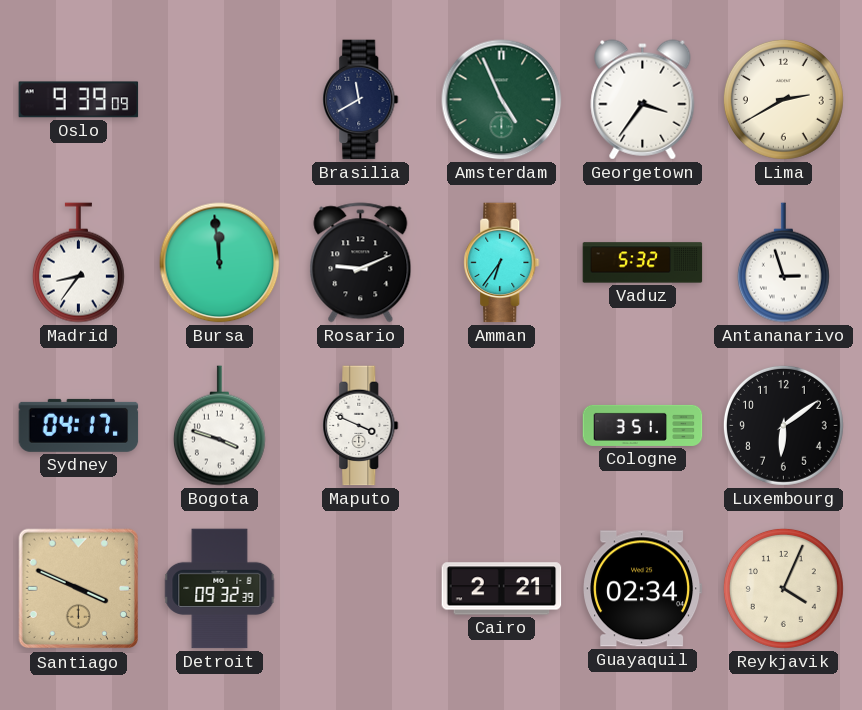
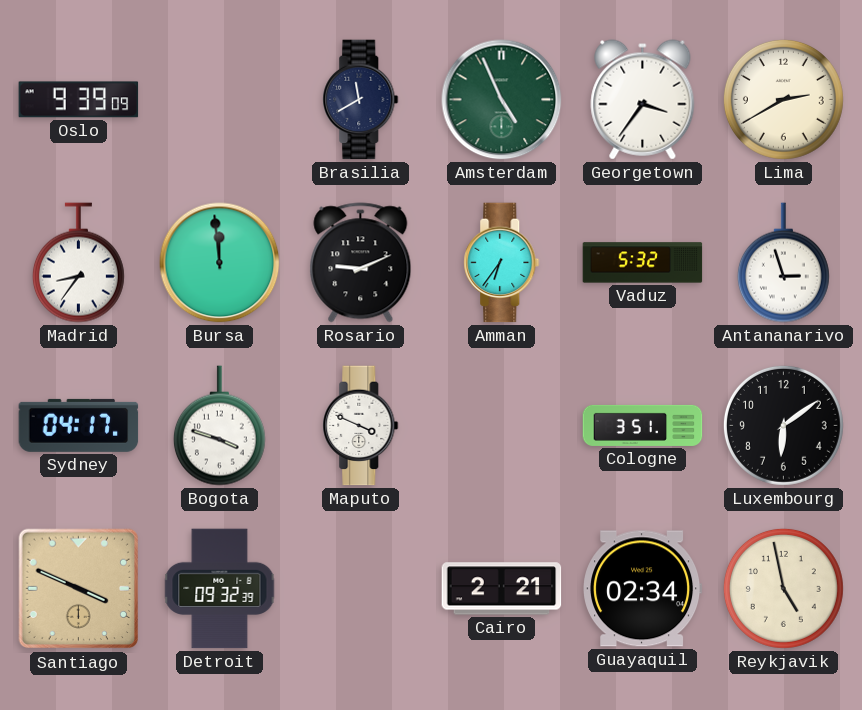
Reykjavik: 4:04 -> 4:58
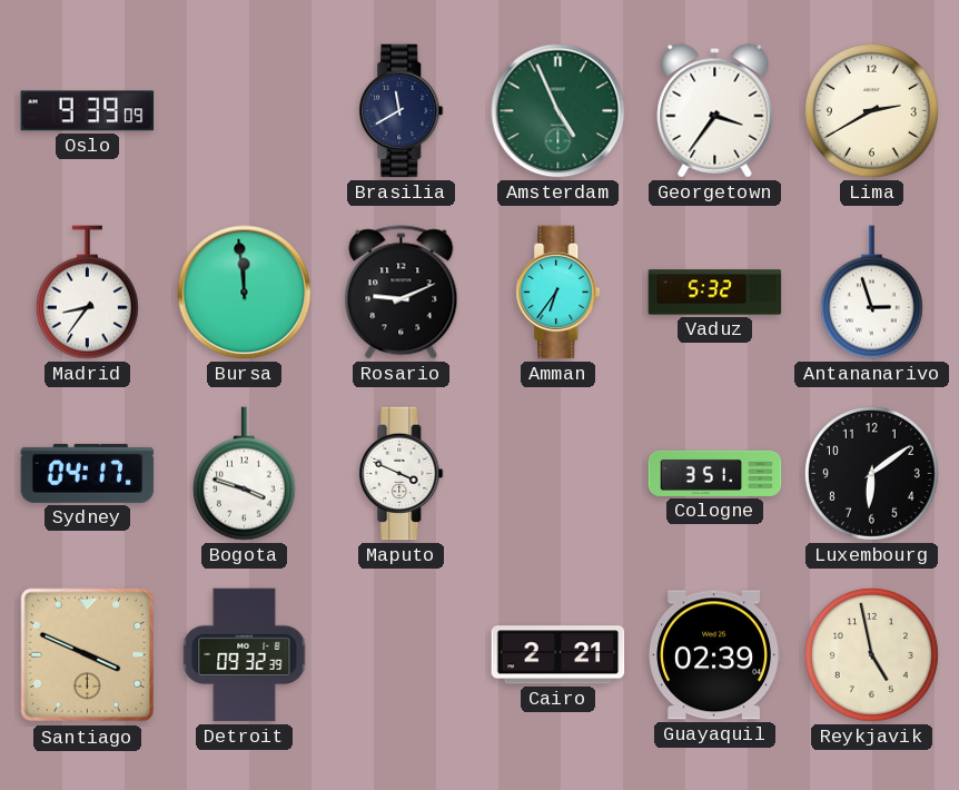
Guayaquil: 02:34 -> 02:39
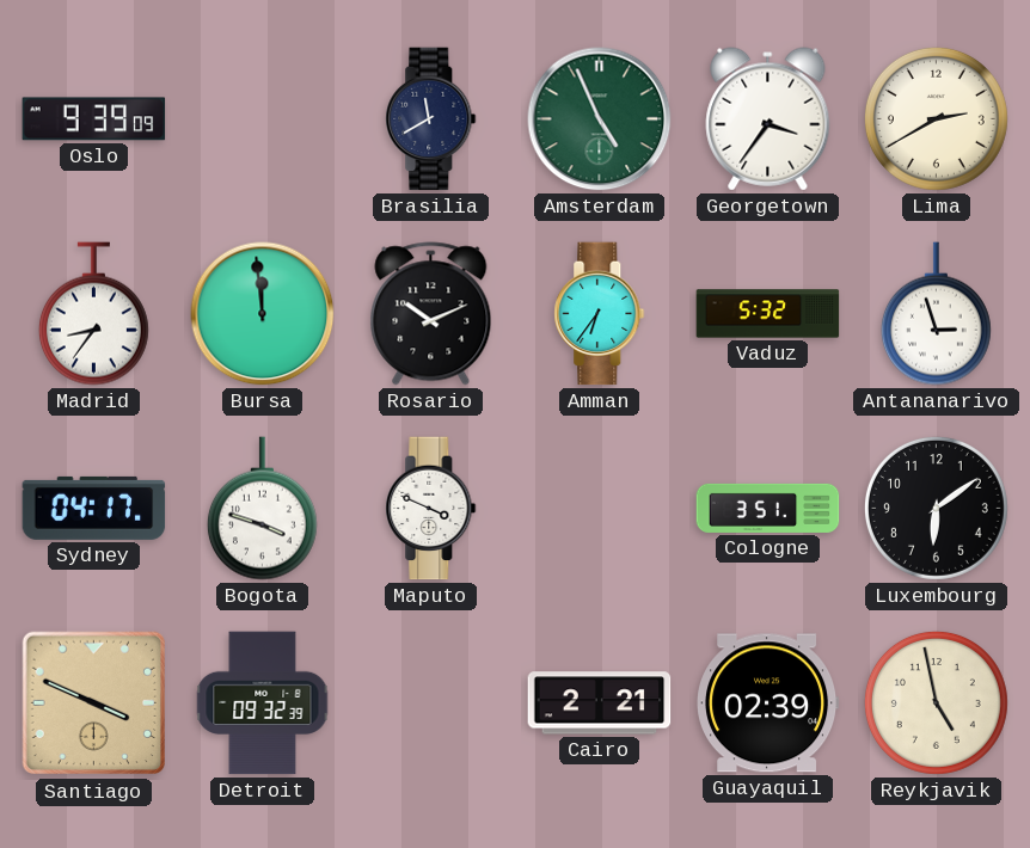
Rosario: 9:11 -> 10:11
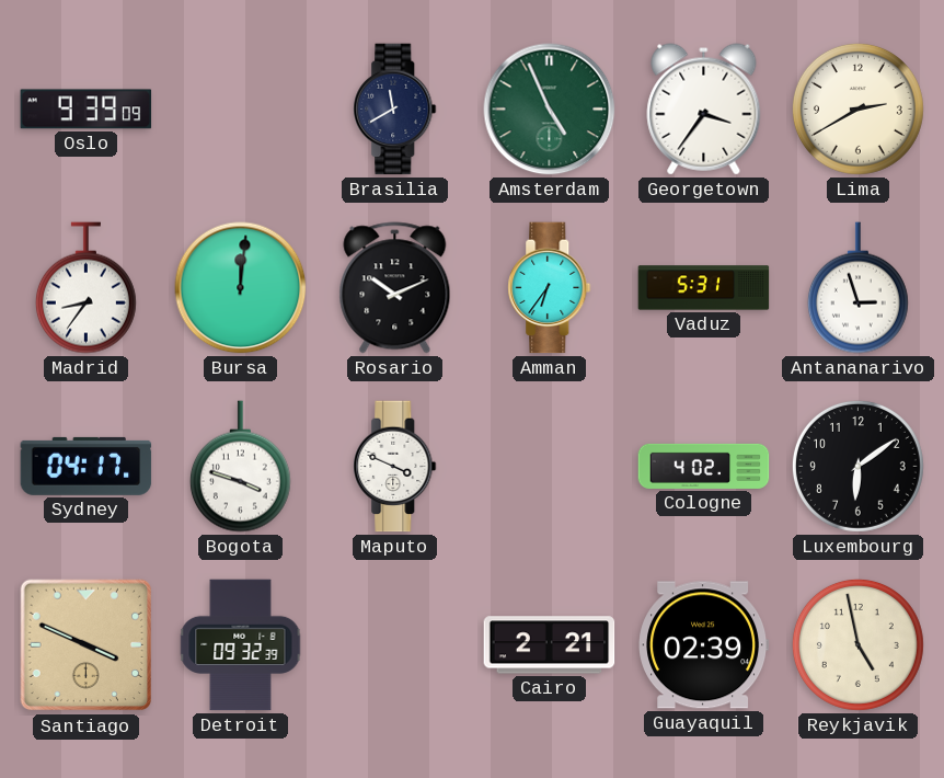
Bursa: 11:59 -> 12:01
Vaduz: 5:32 -> 5:31
Cologne: 3:51 -> 4:02
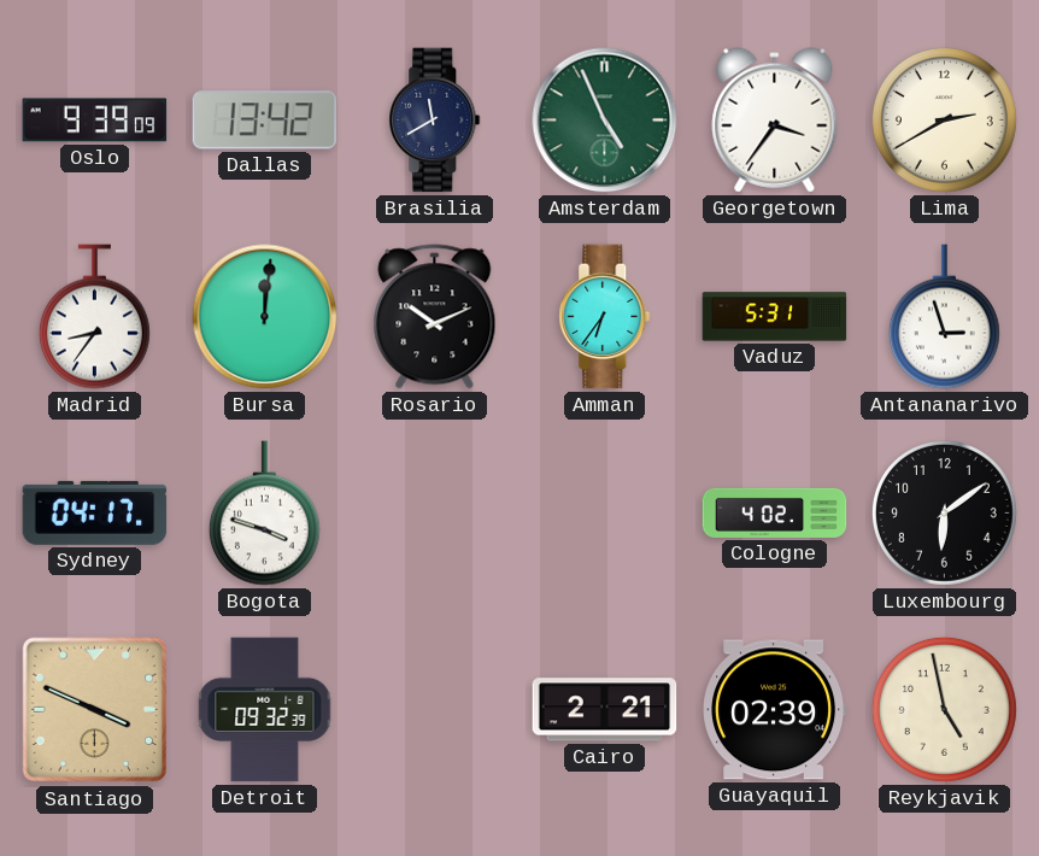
Dallas: none -> 13:42
Maputo: 3:49 -> none
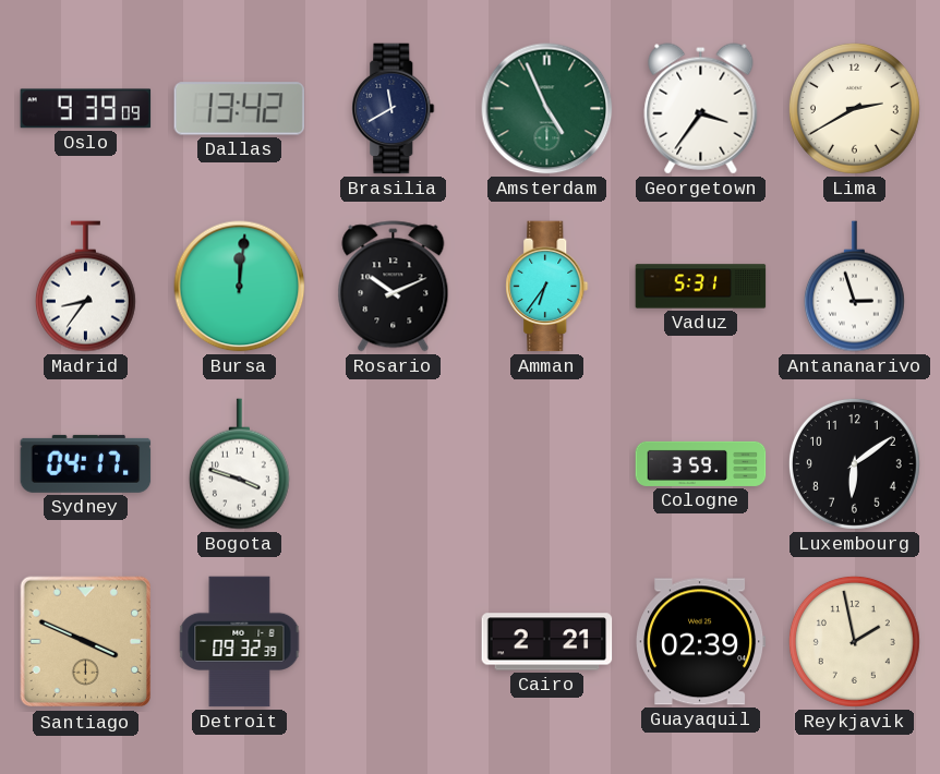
Cologne: 4:02 -> 3:59
Reykjavik: 4:58 -> 1:58
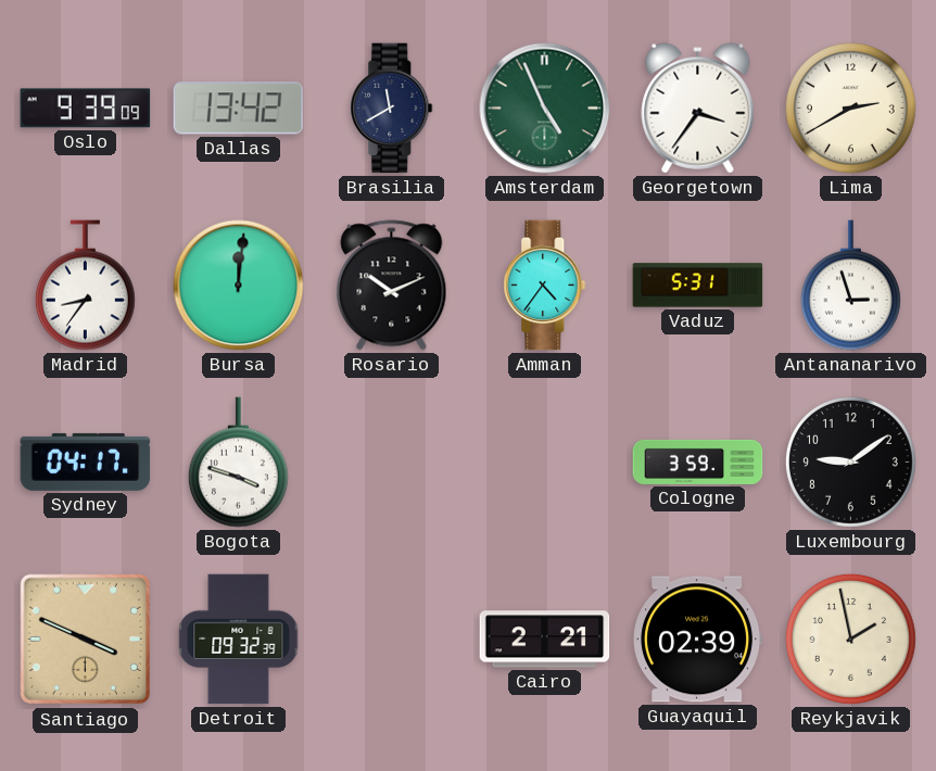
Amman: 6:36 -> 4:36
Luxembourg: 6:09 -> 9:09
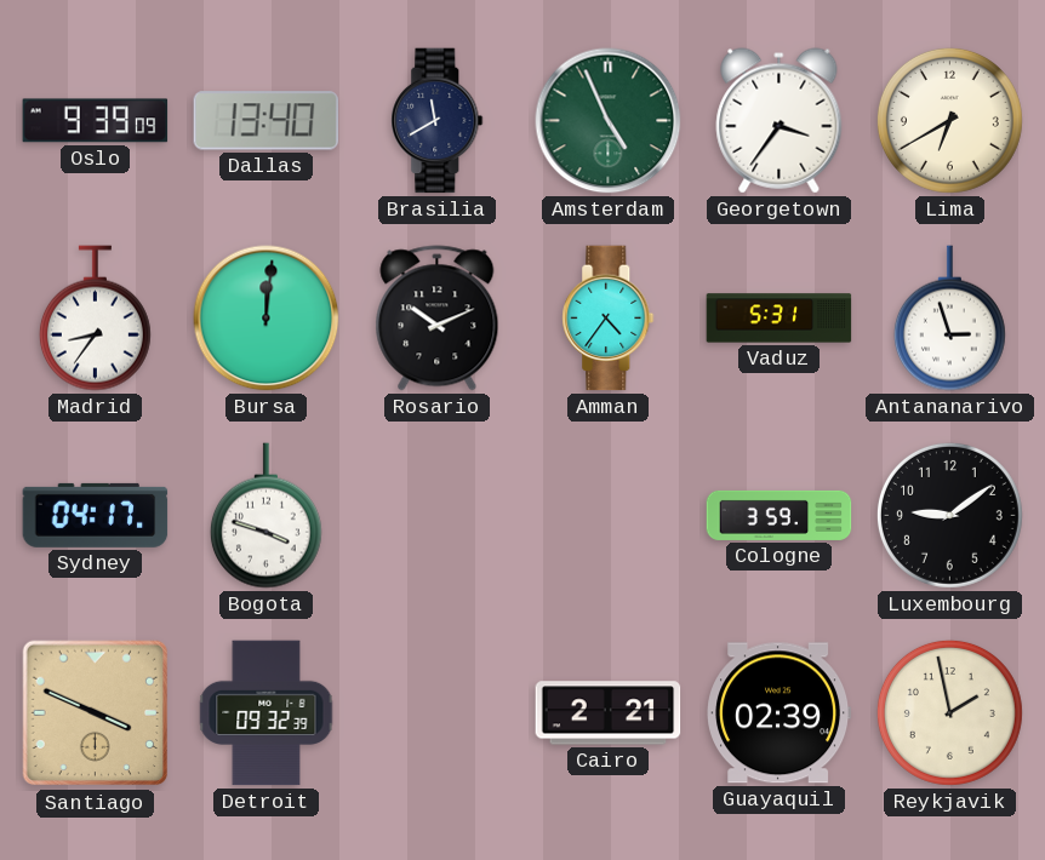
Dallas: 13:42 -> 13:40
Lima: 2:40 -> 6:40
